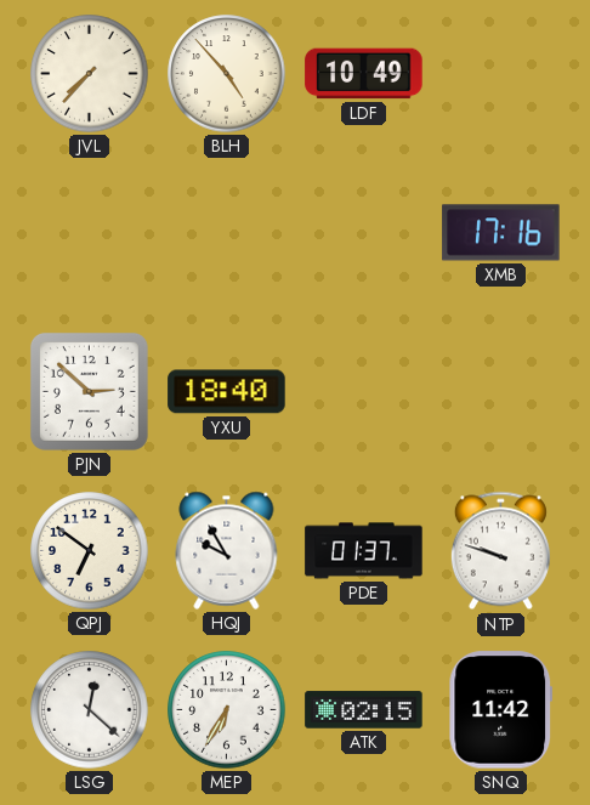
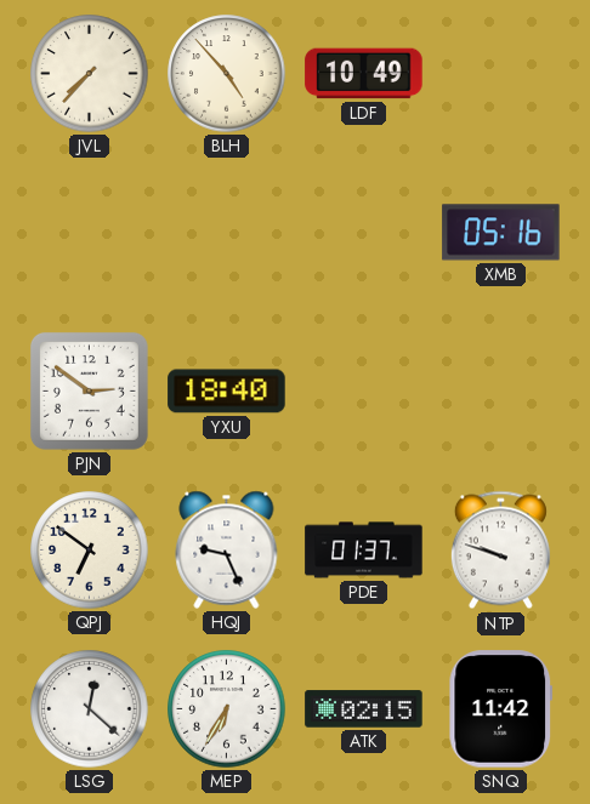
XMB: 17:16 -> 05:16
PJN: 2:52 -> 2:51
HQJ: 9:55 -> 9:26
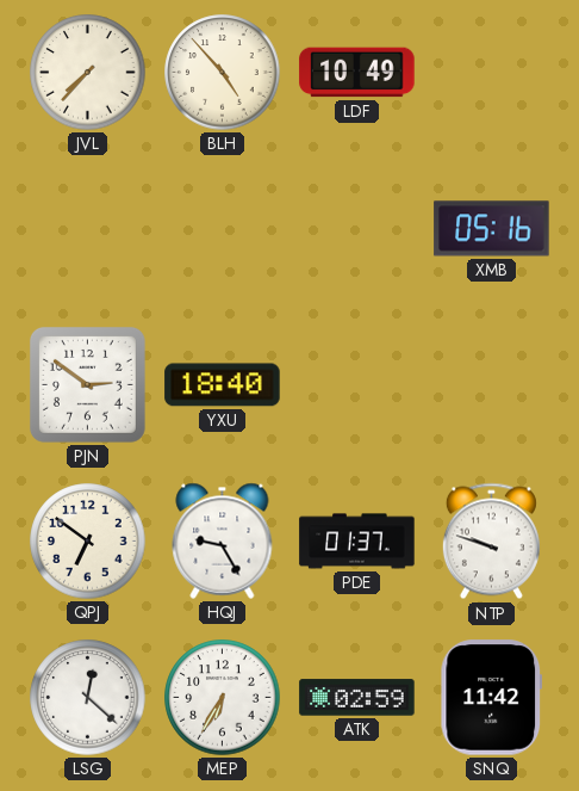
HQJ: 9:26 -> 9:25
ATK: 02:15 -> 02:59
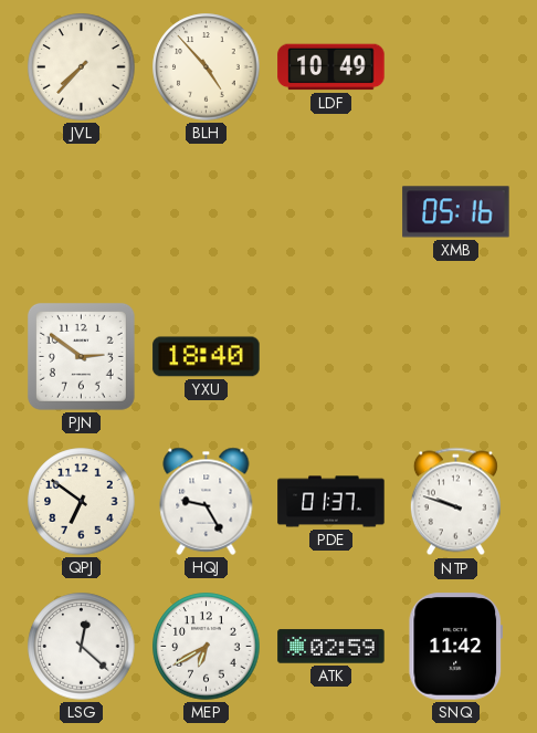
MEP: 6:35 -> 6:40
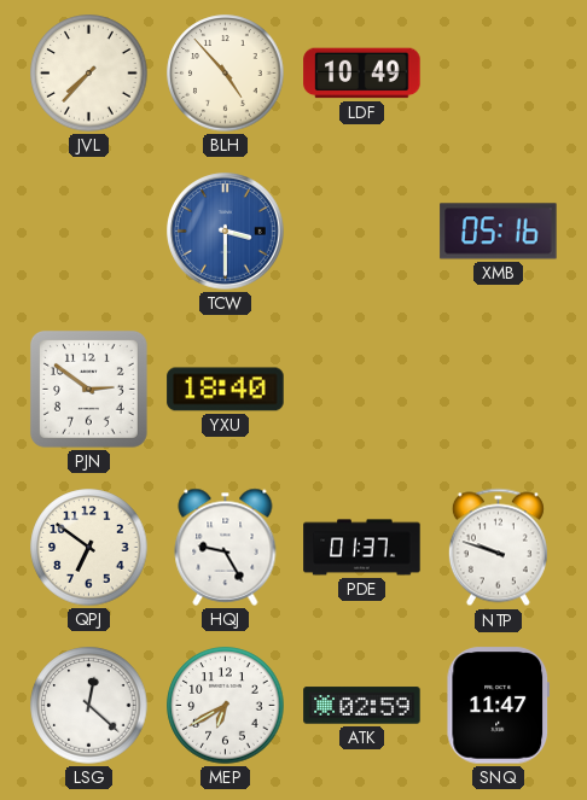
TCW: none -> 3:30
SNQ: 11:42 -> 11:47
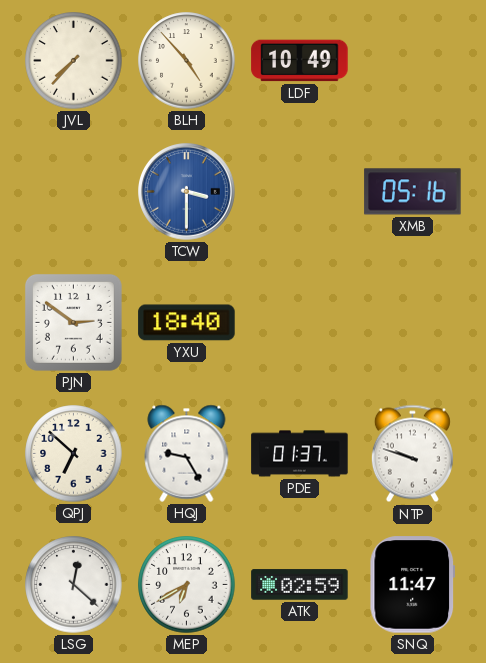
QPJ: 6:51 -> 6:52
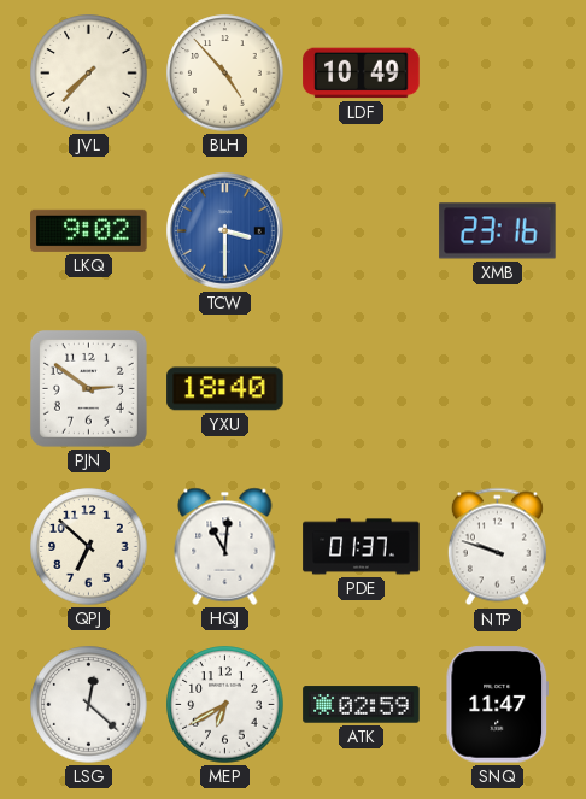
LKQ: none -> 9:02
XMB: 05:16 -> 23:16
HQJ: 9:25 -> 11:01
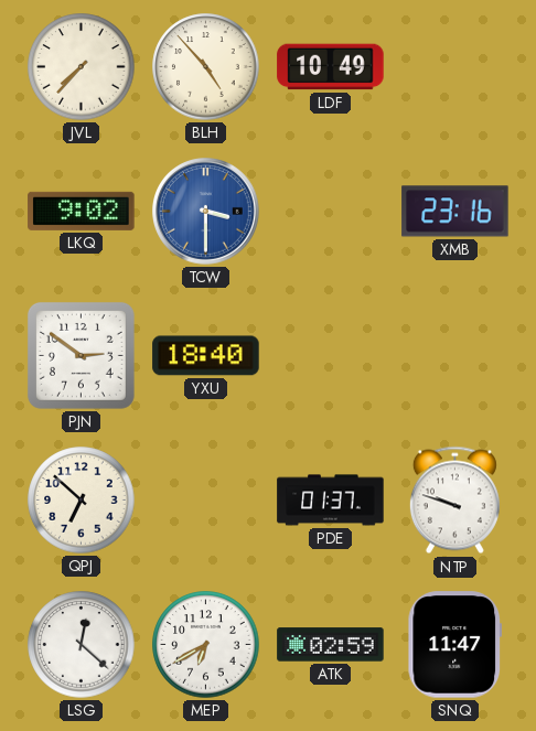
HQJ: 11:01 -> none
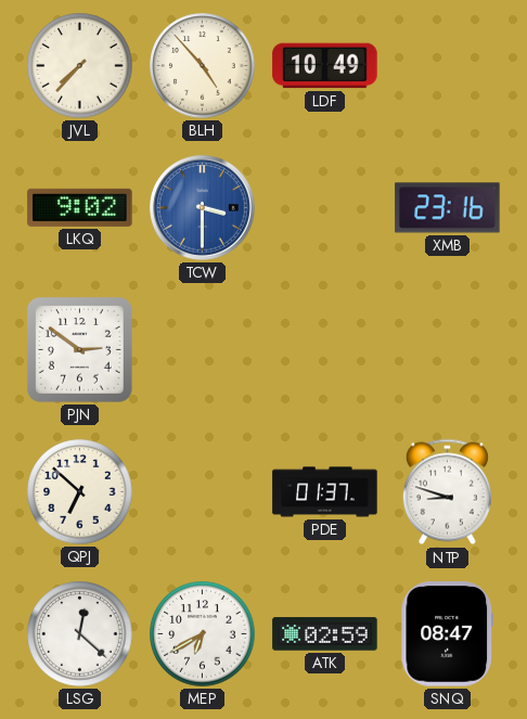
YXU: 18:40 -> none
NTP: 9:48 -> 8:48
SNQ: 11:47 -> 08:47
